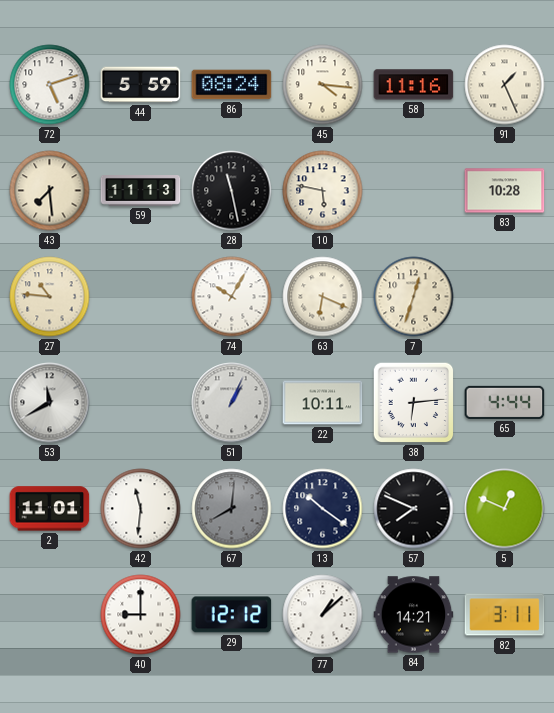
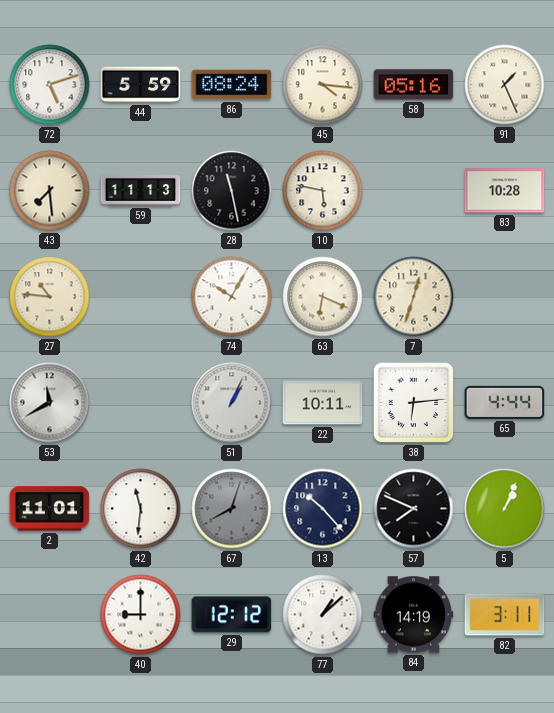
58: 11:16 -> 05:16
67: 8:01 -> 8:03
13: 10:21 -> 10:23
5: 12:49 -> 1:04
84: 14:21 -> 14:19
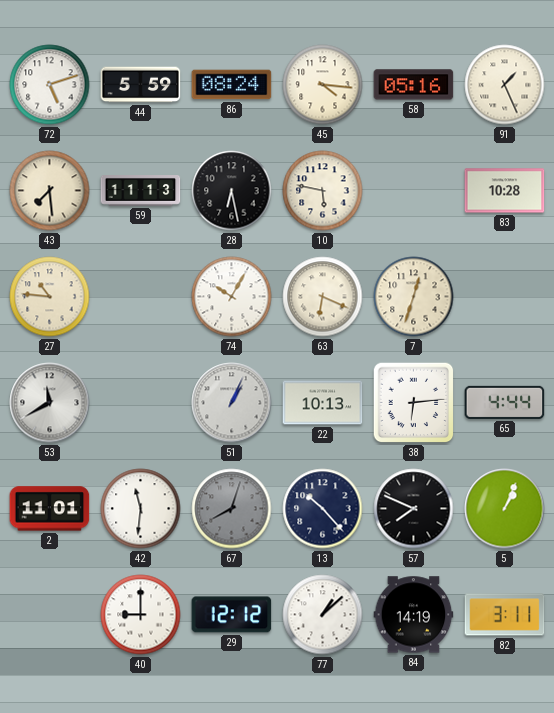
28: 11:28 -> 6:28
22: 10:11 -> 10:13
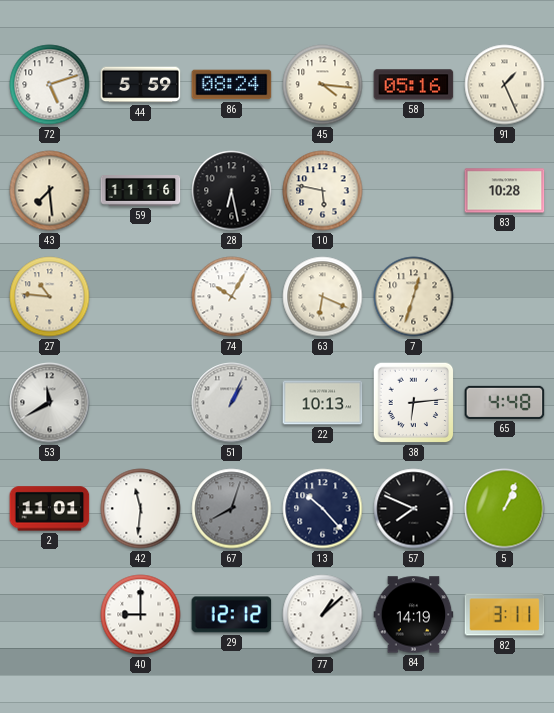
59: 11:13 -> 11:16
65: 4:44 -> 4:48
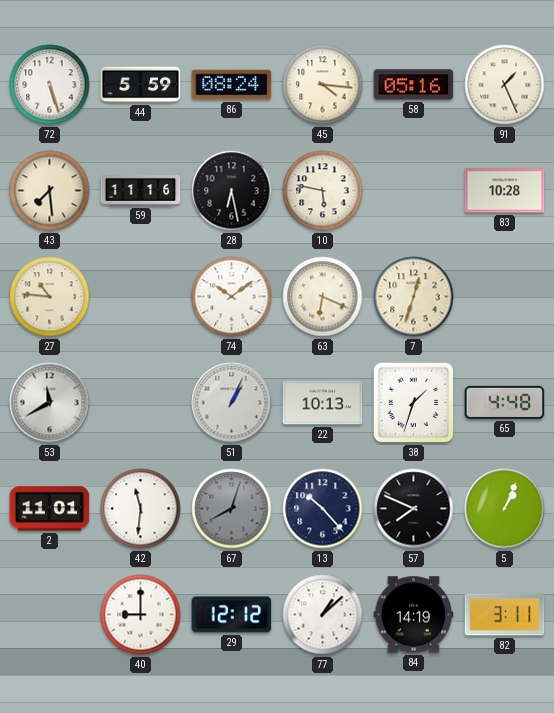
72: 5:12 -> 5:27
74: 10:05 -> 10:09
38: 6:14 -> 1:33
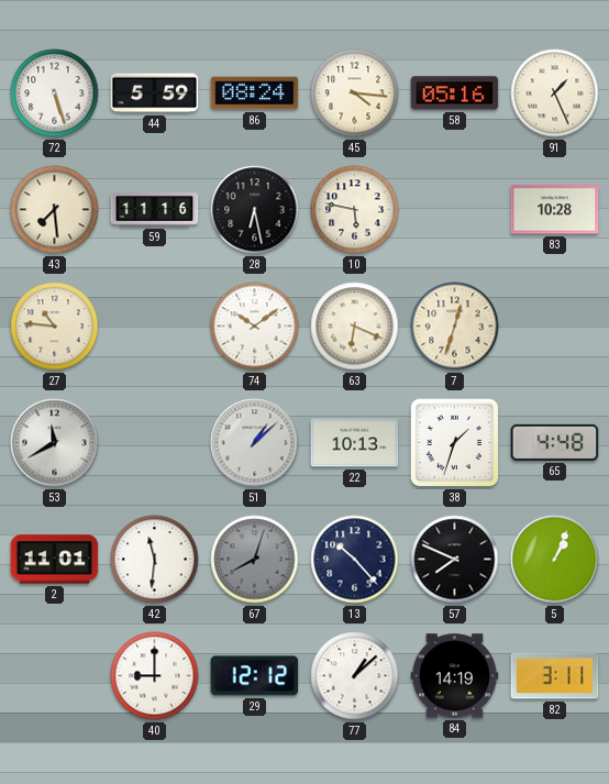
51: 1:04 -> 1:08
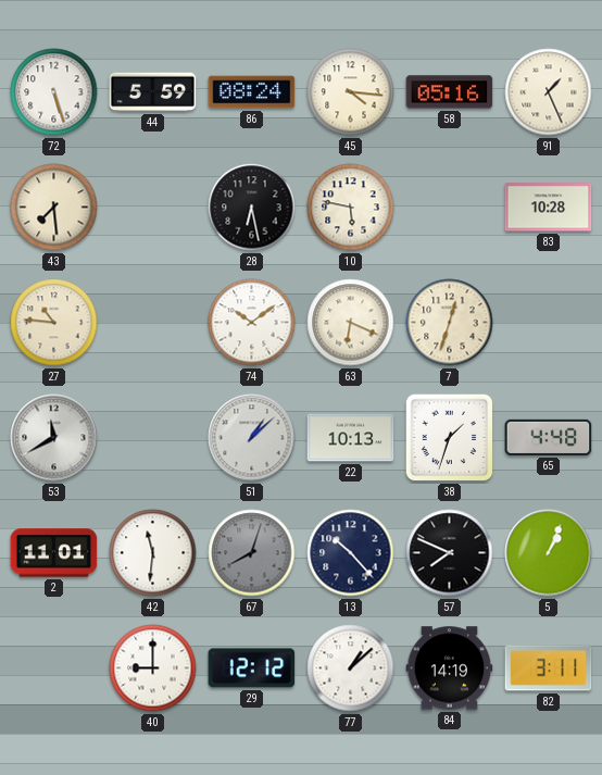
59: 11:16 -> none
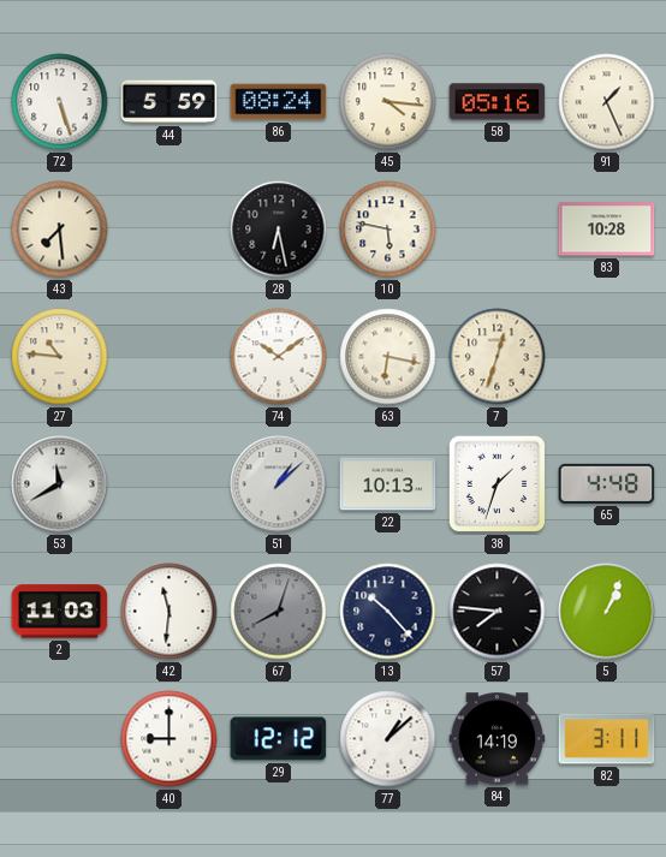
63: 6:19 -> 6:17
2: 11:01 -> 11:03
57: 7:49 -> 7:46
